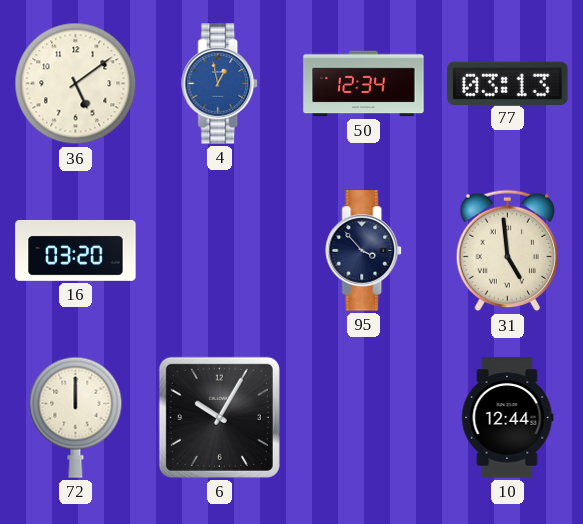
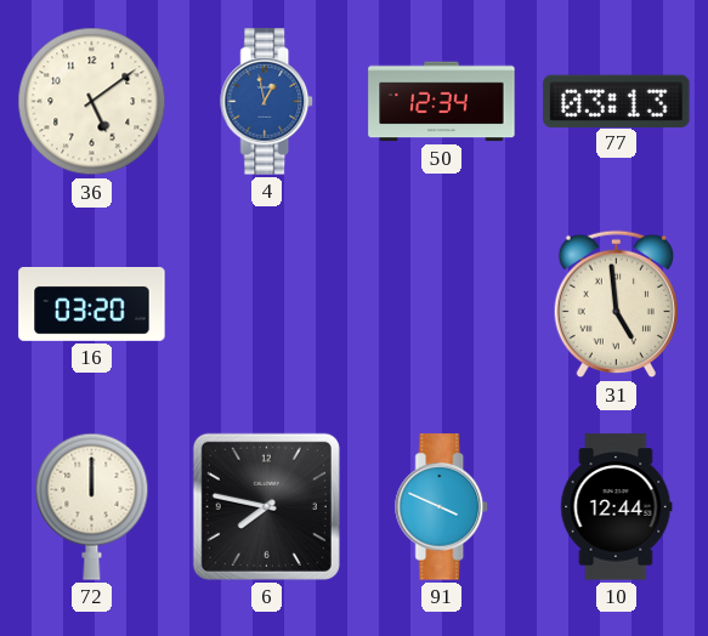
95: 3:53 -> none
6: 10:05 -> 7:47
91: none -> 3:49
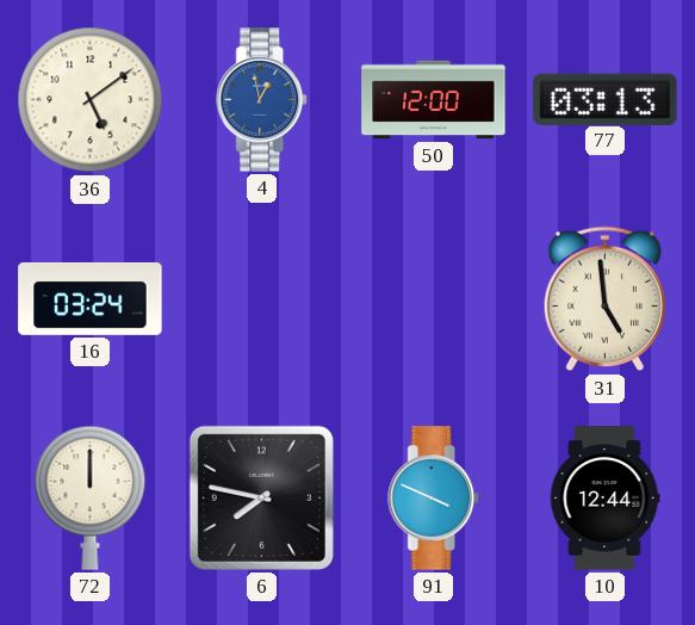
50: 12:34 -> 12:00
16: 03:20 -> 03:24
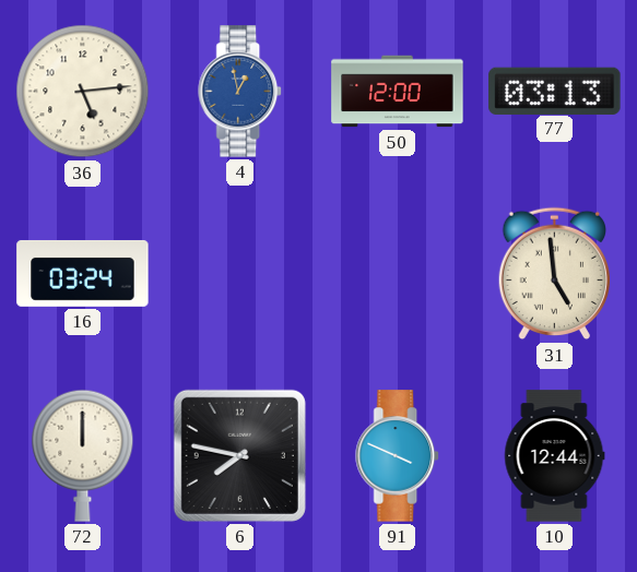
36: 5:09 -> 5:14
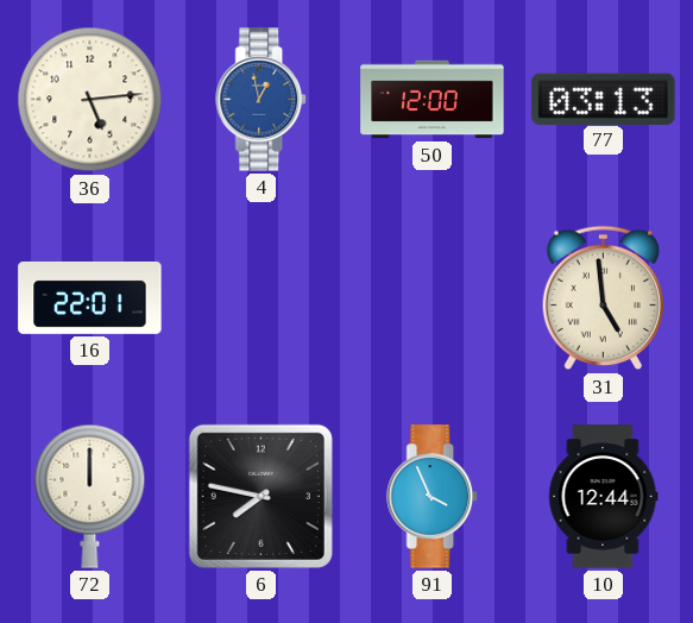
16: 03:24 -> 22:01
91: 3:49 -> 3:56
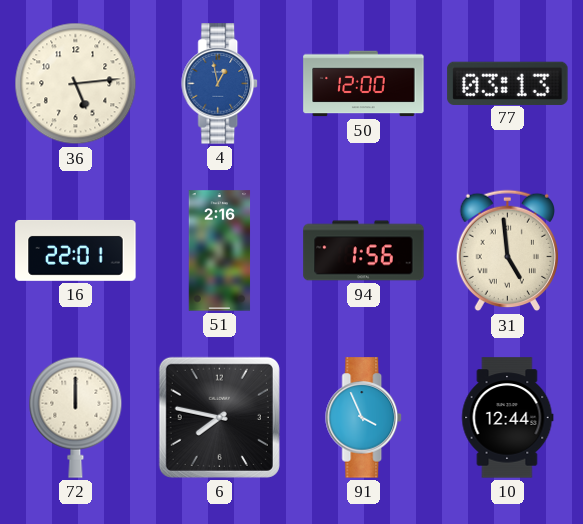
51: none -> 2:16
94: none -> 1:56
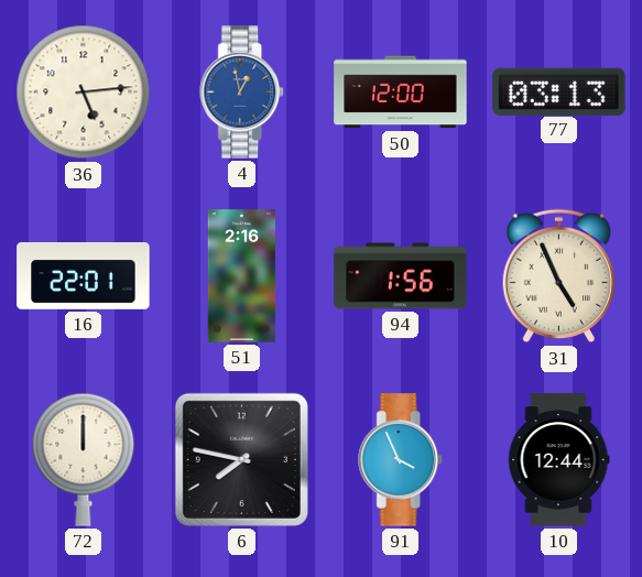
31: 4:59 -> 4:56
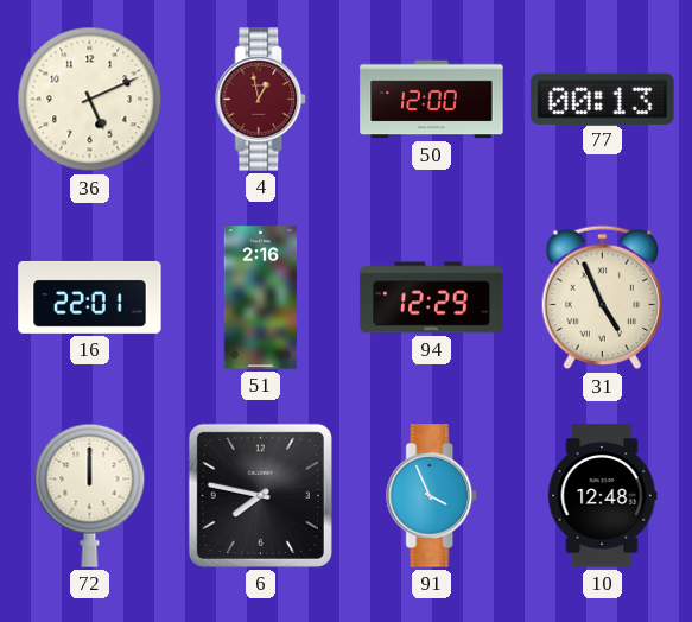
36: 5:14 -> 5:11
4 dial: blue -> burgundy
77: 03:13 -> 00:13
94: 1:56 -> 12:29
10: 12:44 -> 12:48
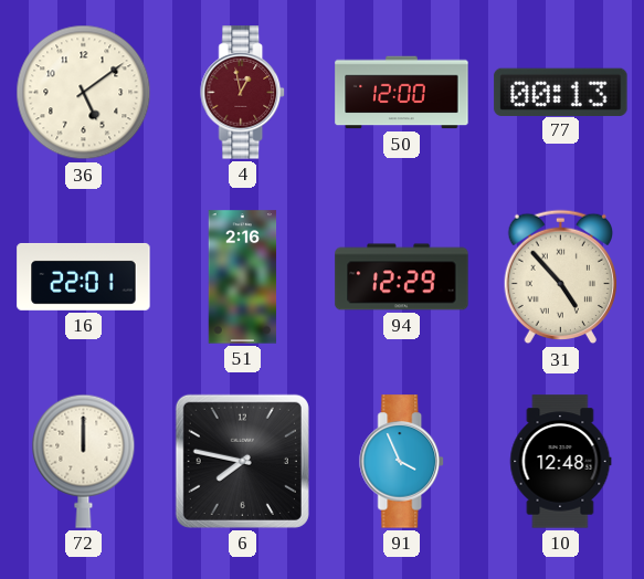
36: 5:11 -> 5:09
31: 4:56 -> 4:53
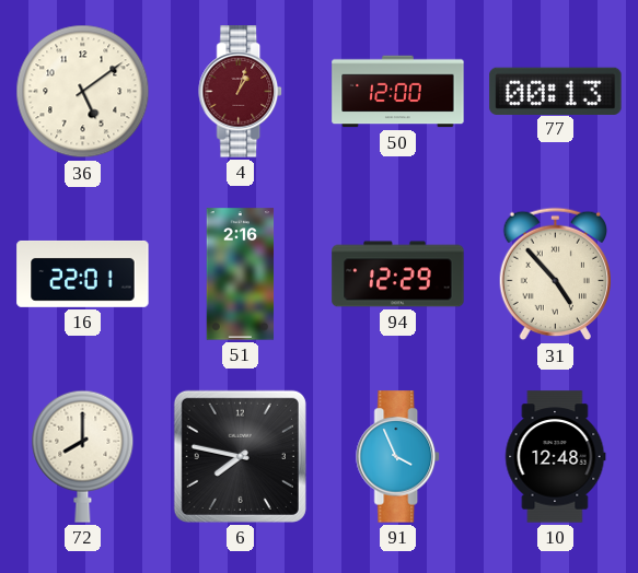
4: 12:58 -> 1:03
72: 12:00 -> 8:00
